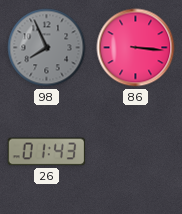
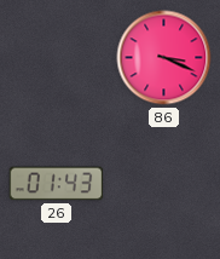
98: 7:56 -> none
86: 3:16 -> 3:19
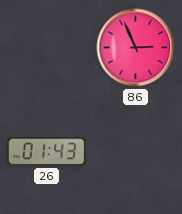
86: 3:19 -> 2:56
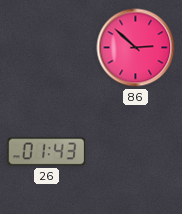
86: 2:56 -> 2:52
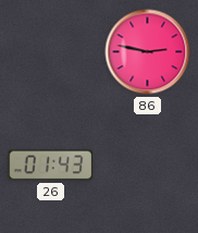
86: 2:52 -> 2:47
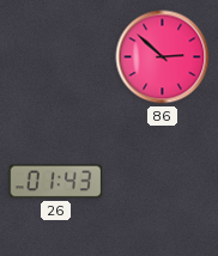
86: 2:47 -> 2:52
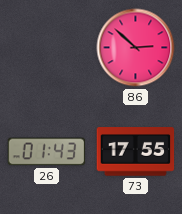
73: none -> 17:55
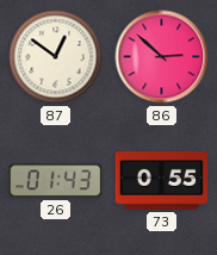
87: none -> 12:51
73: 17:55 -> 0:55
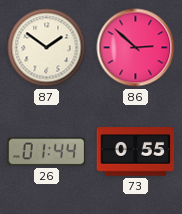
87: 12:51 -> 1:51
26: 01:43 -> 01:44
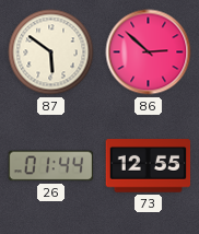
87: 1:51 -> 5:51
73: 0:55 -> 12:55
